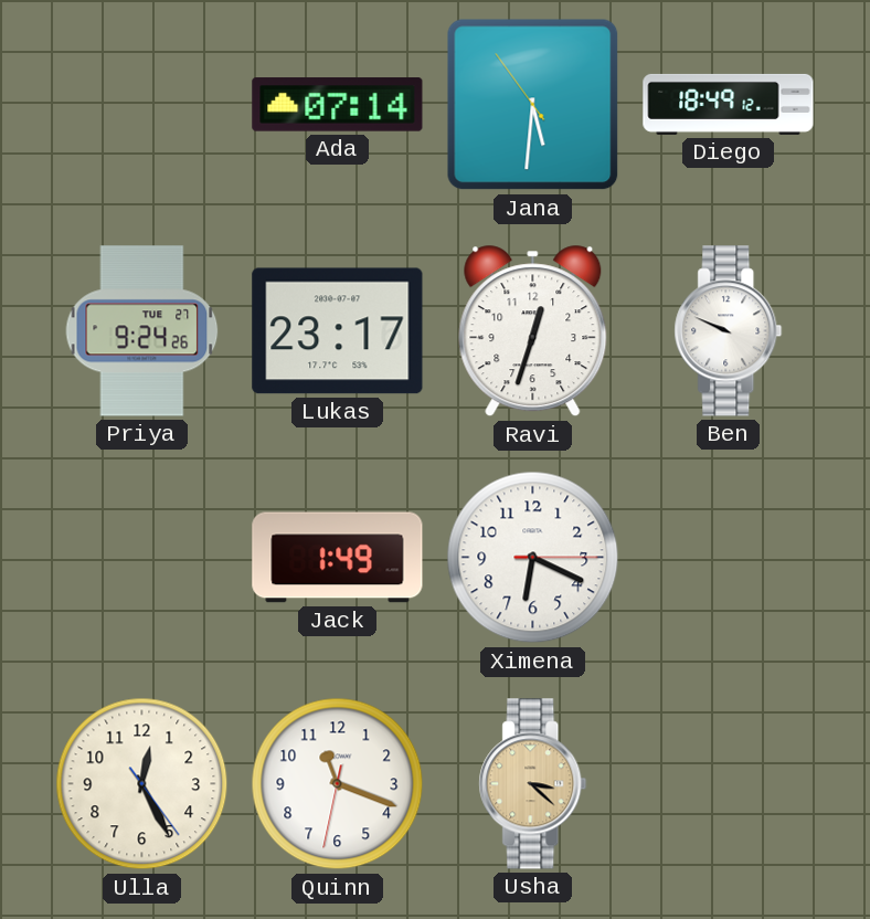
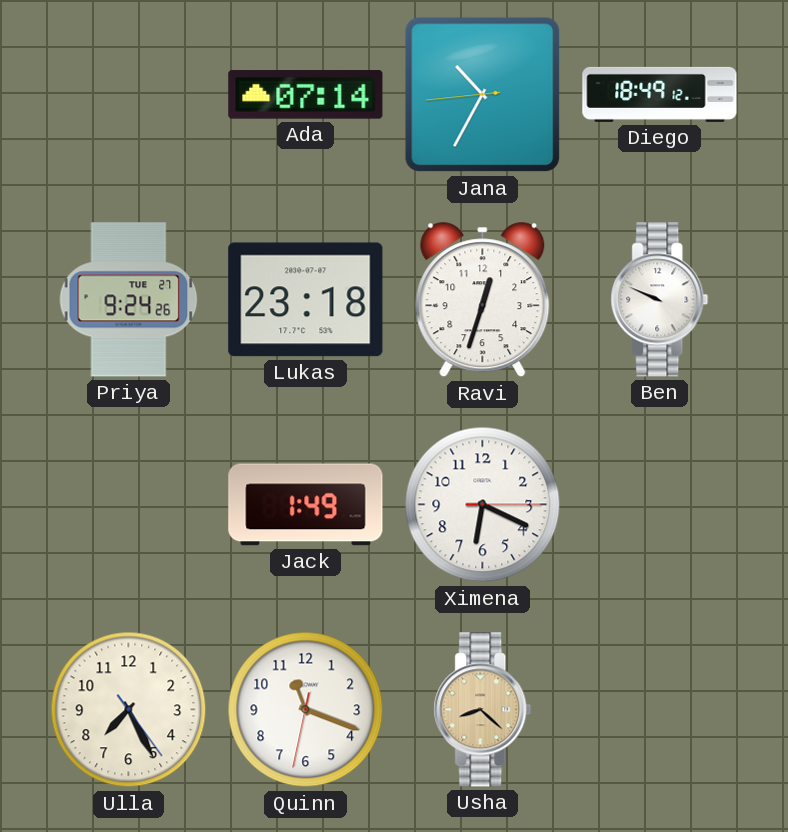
Jana: 5:30 -> 10:34
Lukas: 23:17 -> 23:18
Ulla: 12:25 -> 7:25
Usha: 3:22 -> 8:22
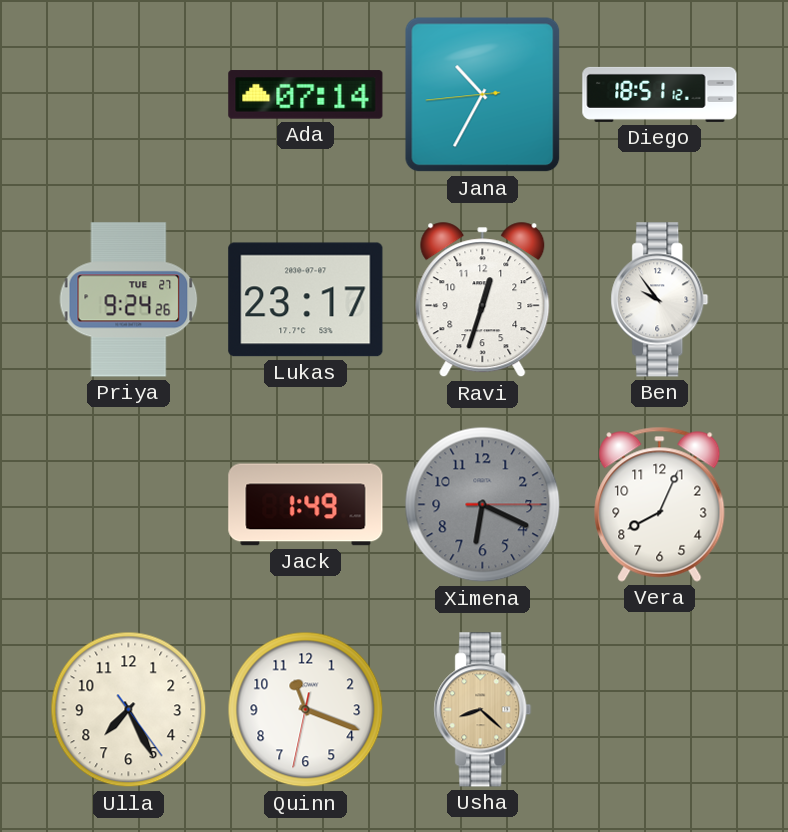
Diego: 18:49 -> 18:51
Lukas: 23:18 -> 23:17
Ben: 9:49 -> 9:54
Ximena dial: white -> grey
Vera: none -> 8:04
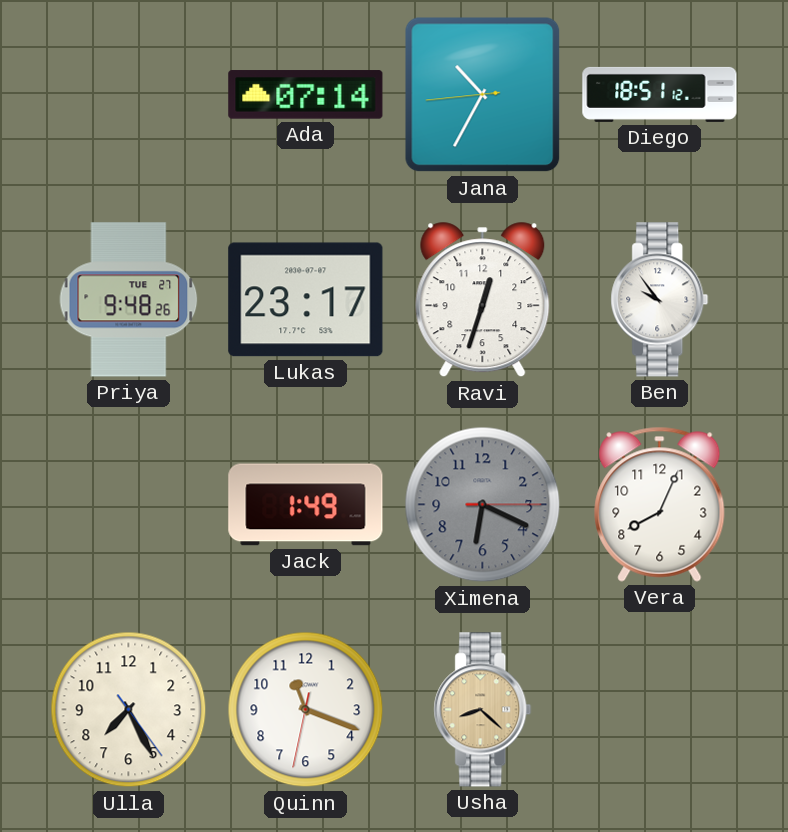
Priya: 9:24 -> 9:48
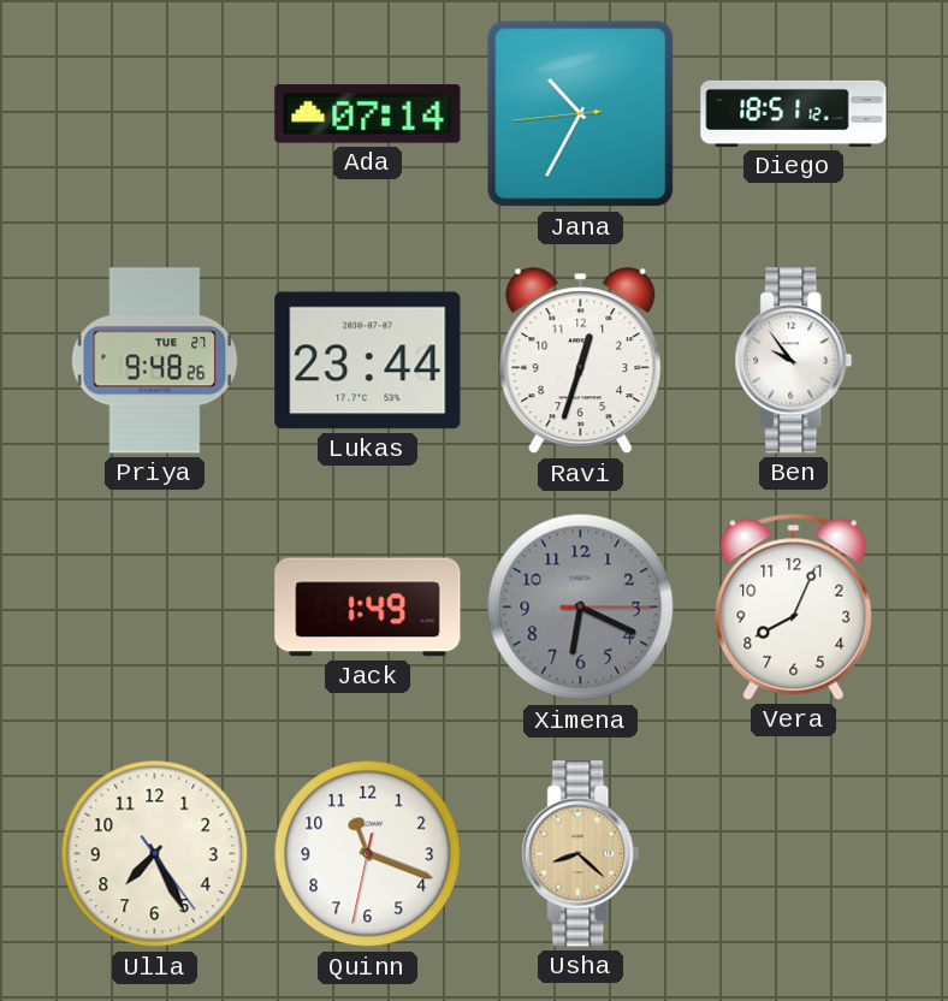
Lukas: 23:17 -> 23:44
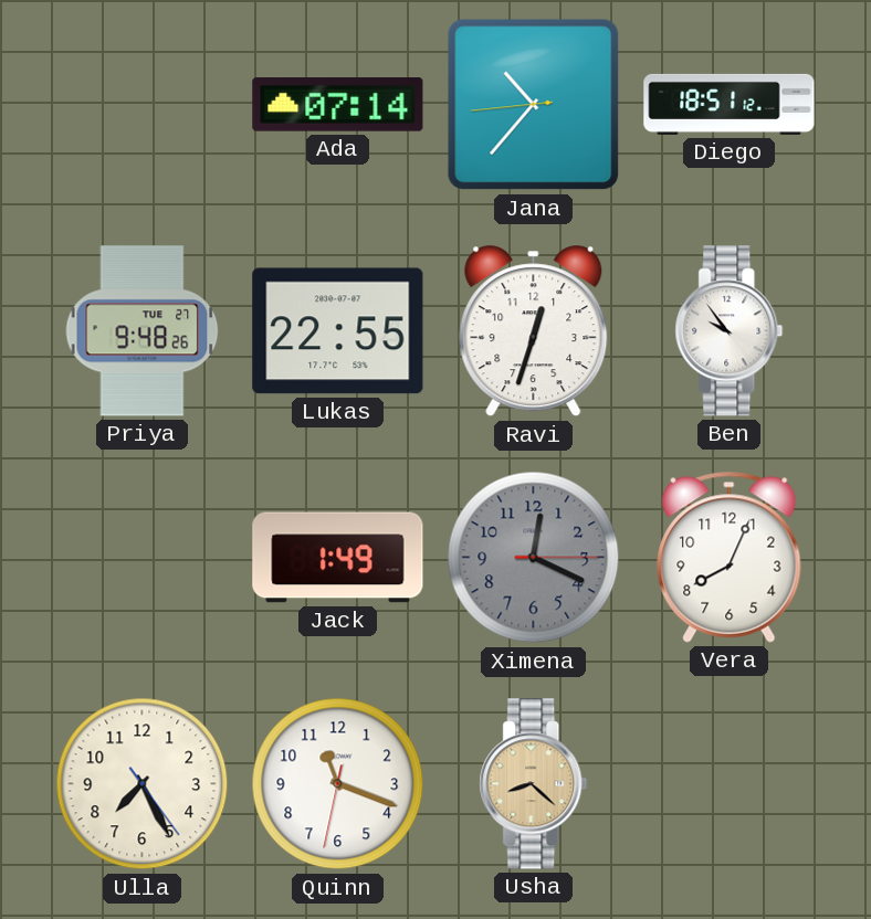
Jana: 10:34 -> 10:36
Lukas: 23:44 -> 22:55
Ximena: 6:19 -> 12:19
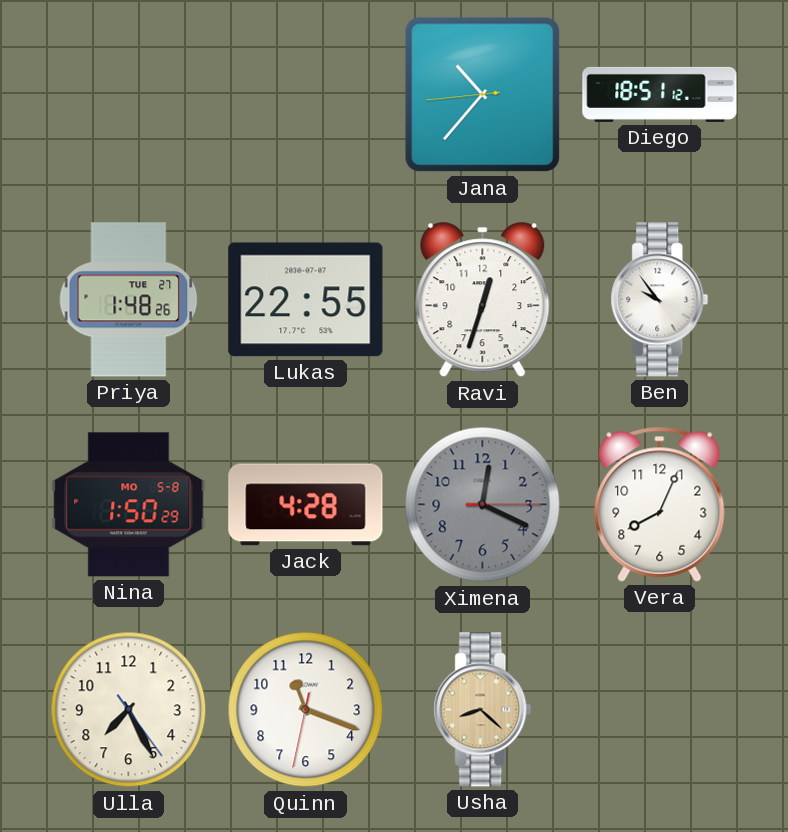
Ada: 07:14 -> none
Priya: 9:48 -> 1:48
Nina: none -> 1:50
Jack: 1:49 -> 4:28
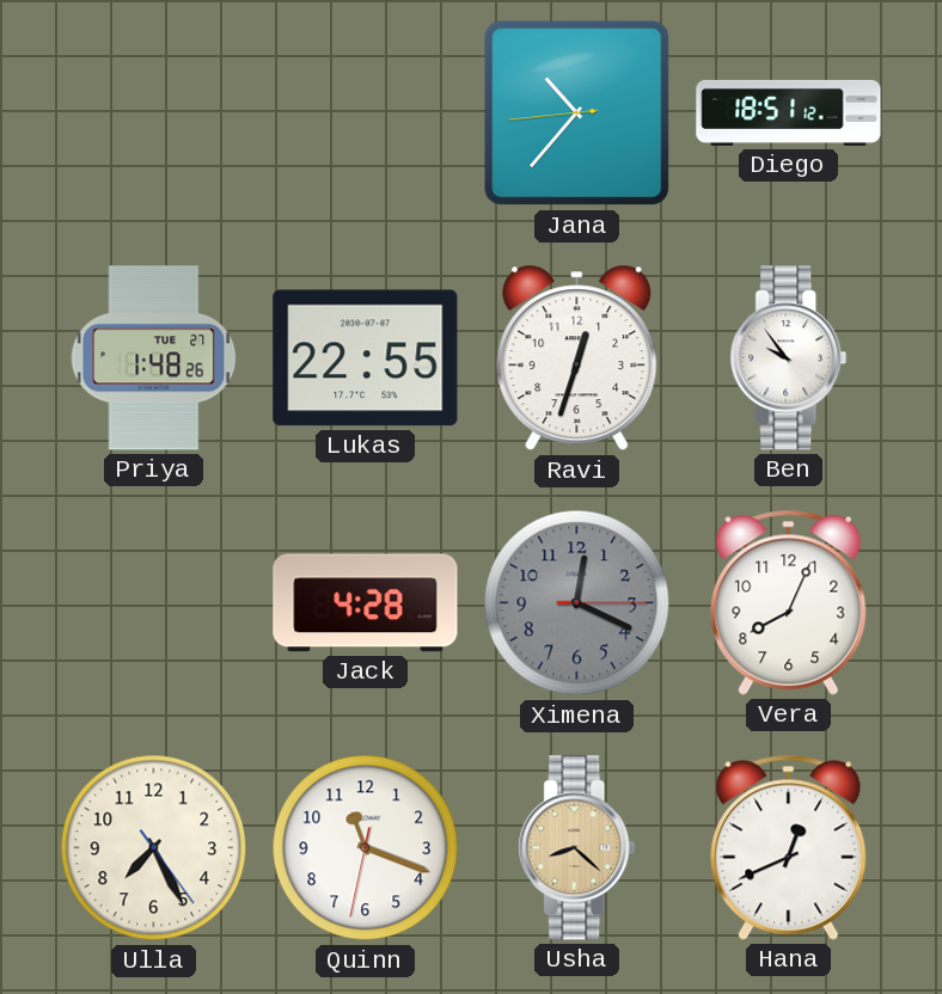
Nina: 1:50 -> none
Hana: none -> 12:41
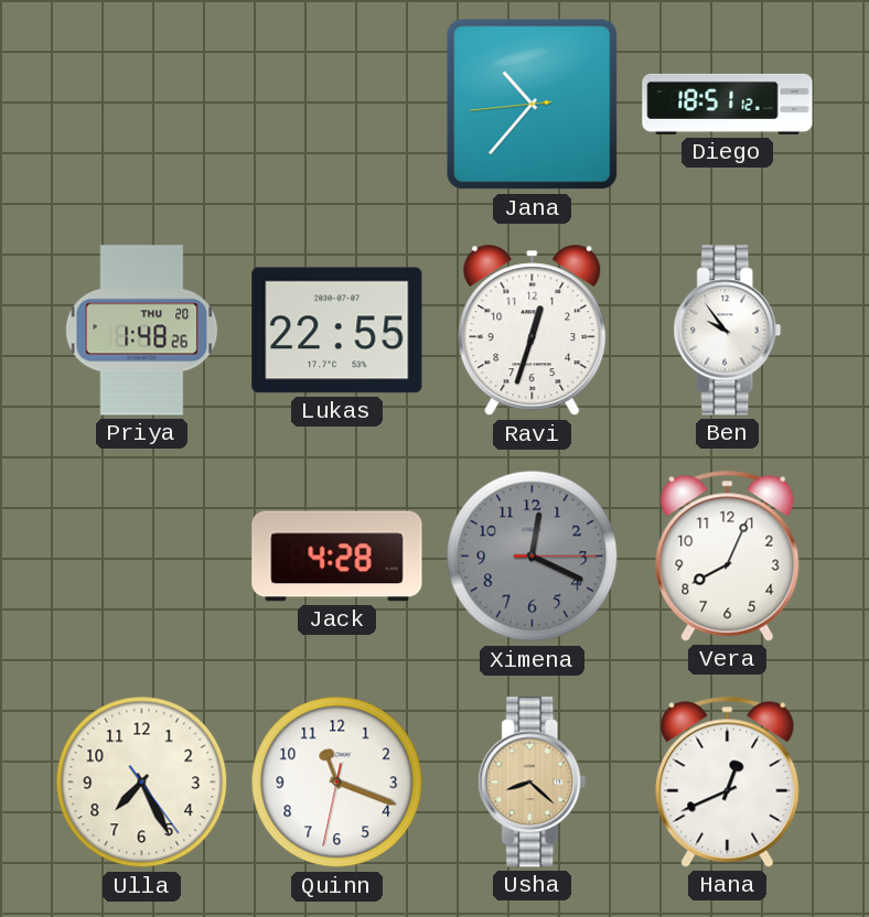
Priya date: TUE 27 -> THU 20
